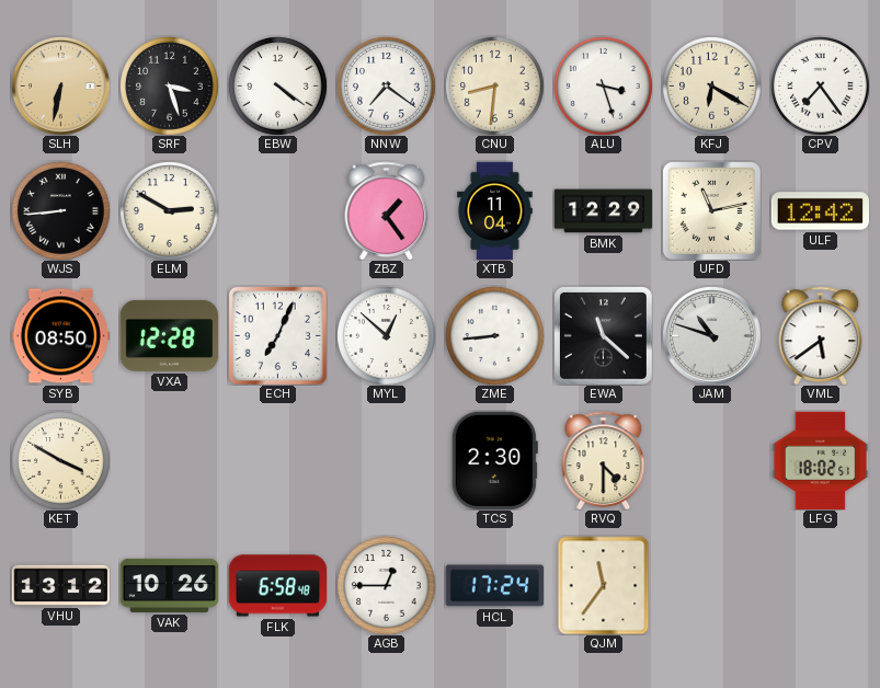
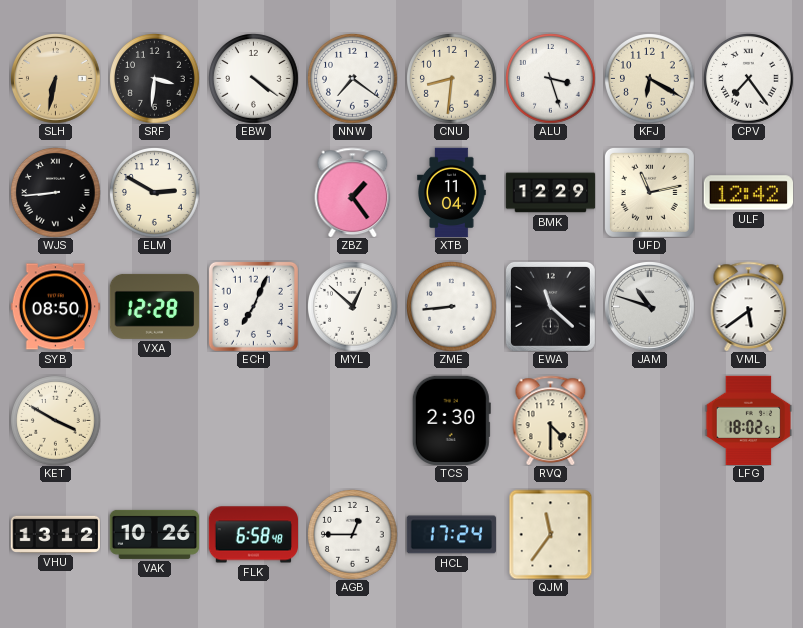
SRF: 3:27 -> 3:31
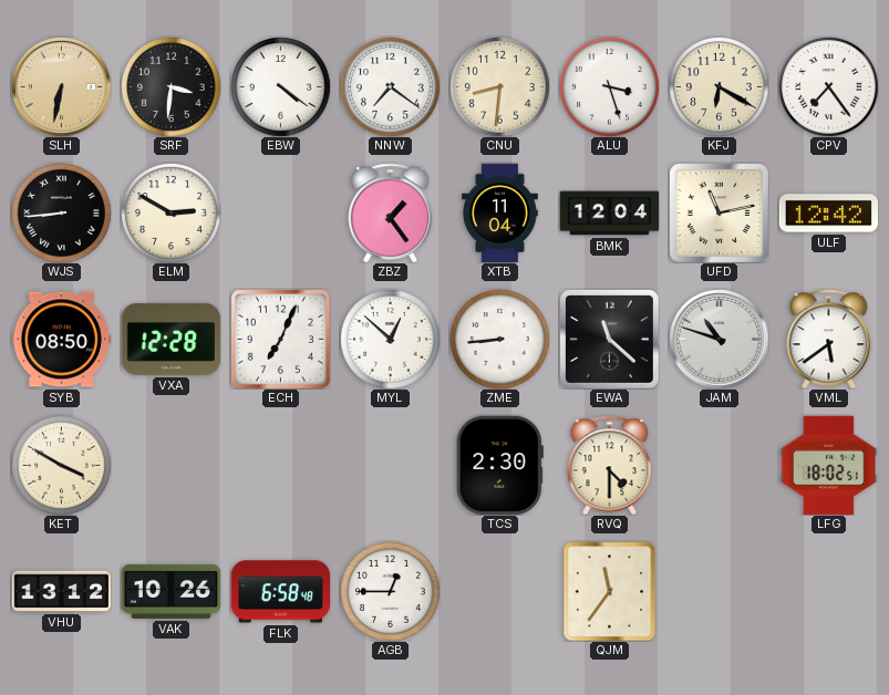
BMK: 12:29 -> 12:04
HCL: 17:24 -> none
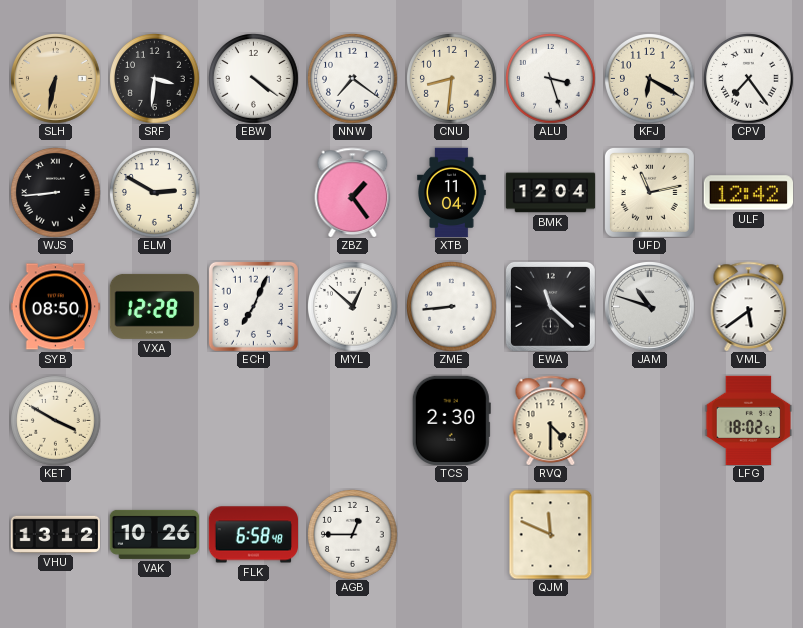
QJM: 11:36 -> 11:49
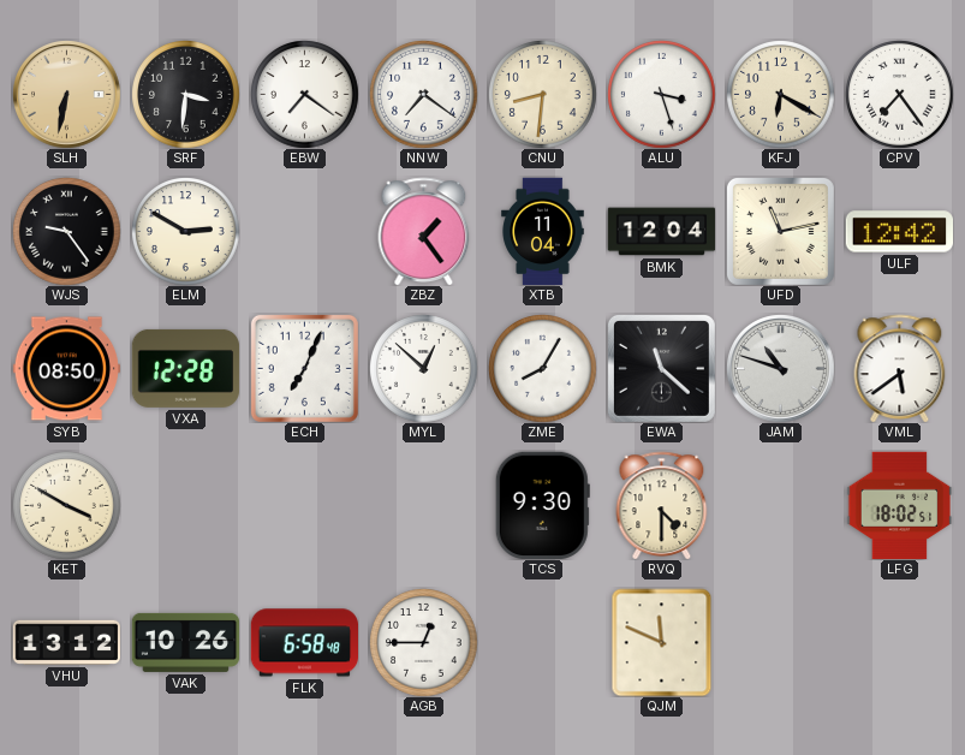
EBW: 4:21 -> 7:21
WJS: 8:44 -> 9:24
ZME: 8:44 -> 8:05
TCS: 2:30 -> 9:30
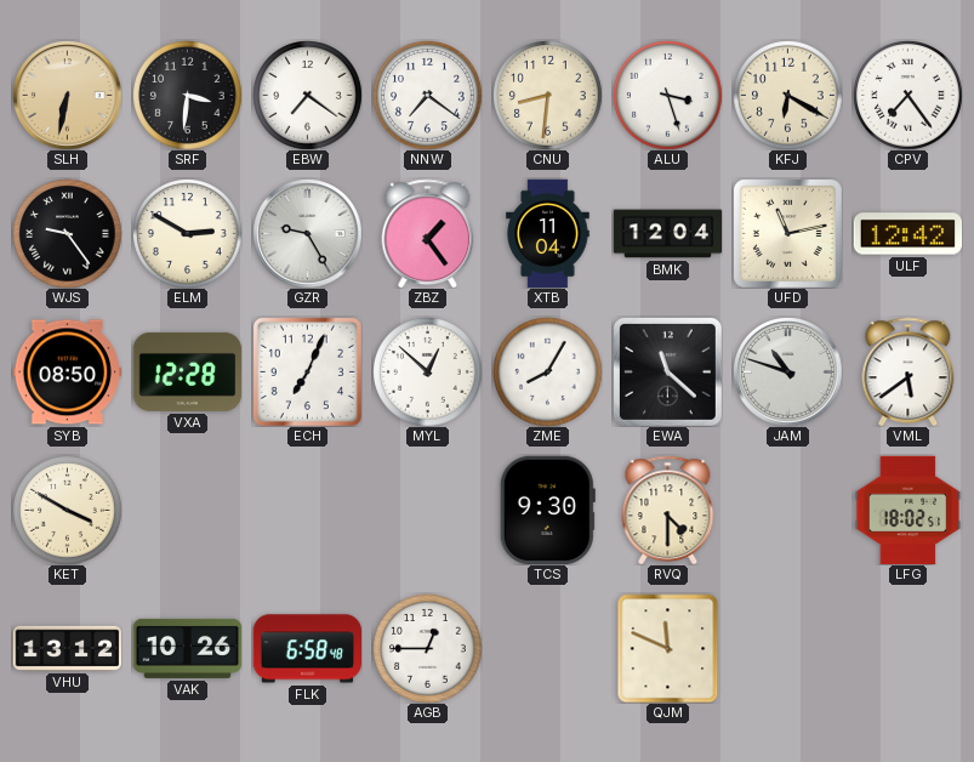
GZR: none -> 9:25
